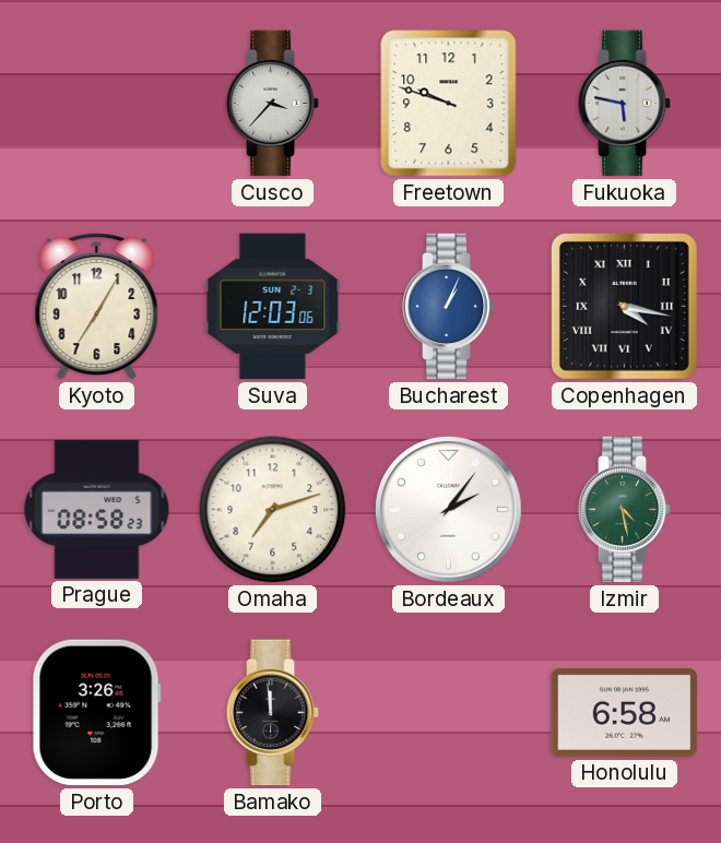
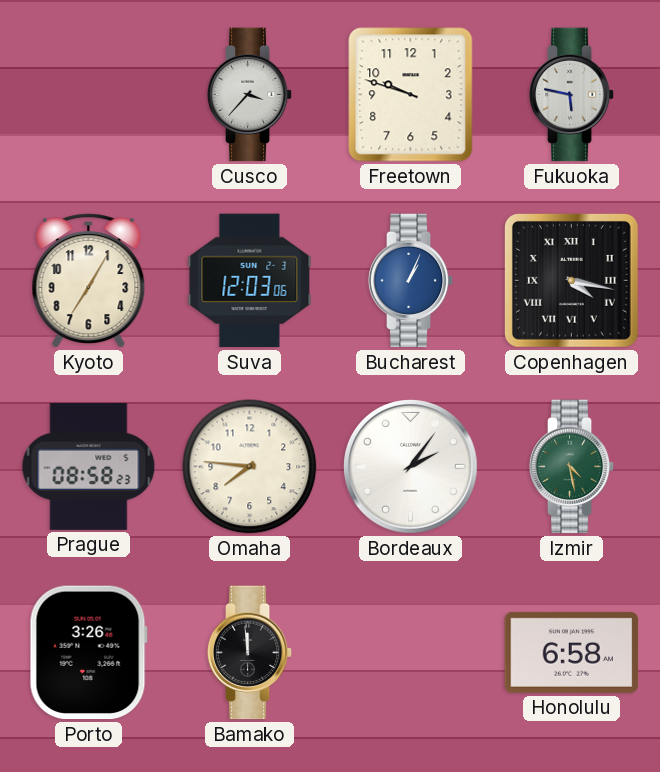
Omaha: 7:12 -> 7:46
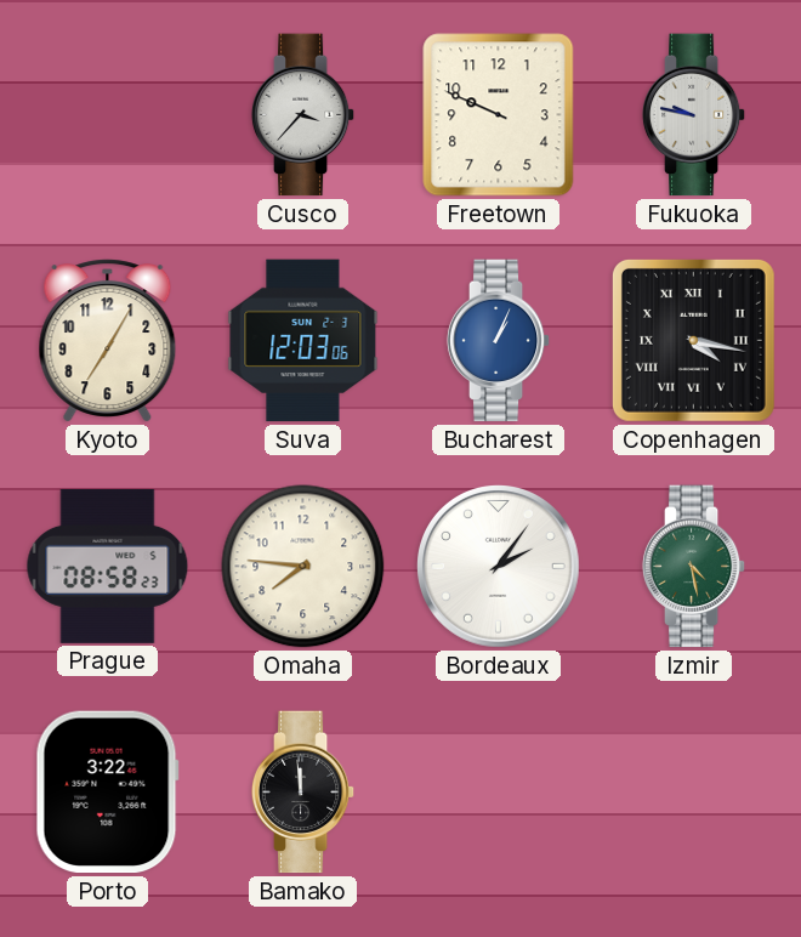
Freetown: 9:48 -> 9:49
Fukuoka: 5:47 -> 9:47
Porto: 3:26 -> 3:22
Honolulu: 6:58 -> none
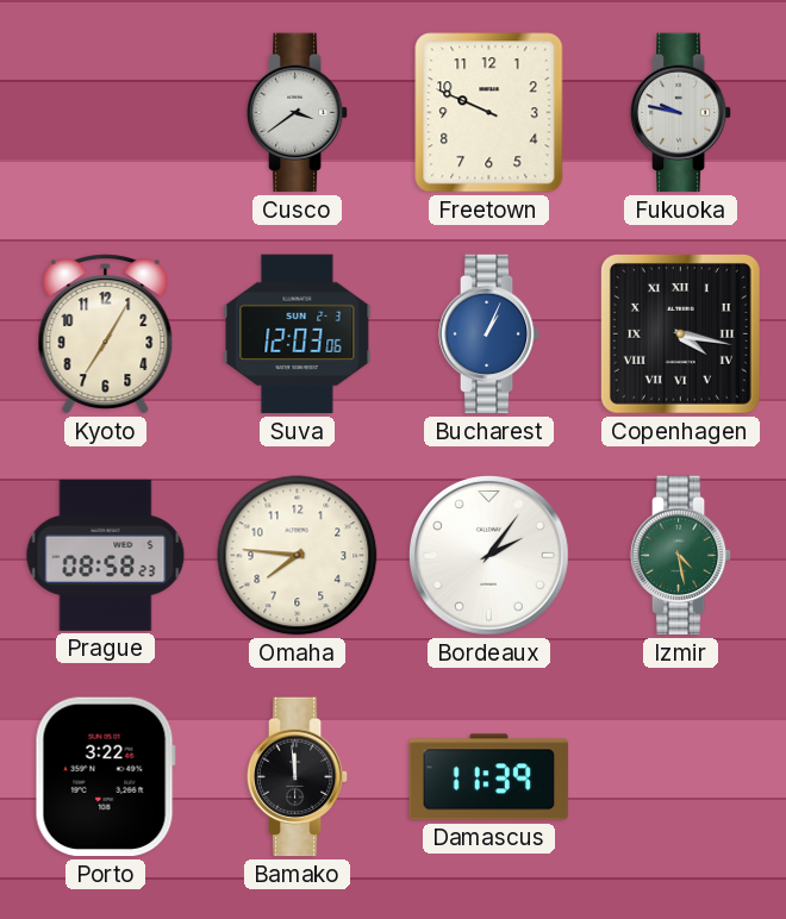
Cusco: 3:37 -> 3:39
Damascus: none -> 11:39
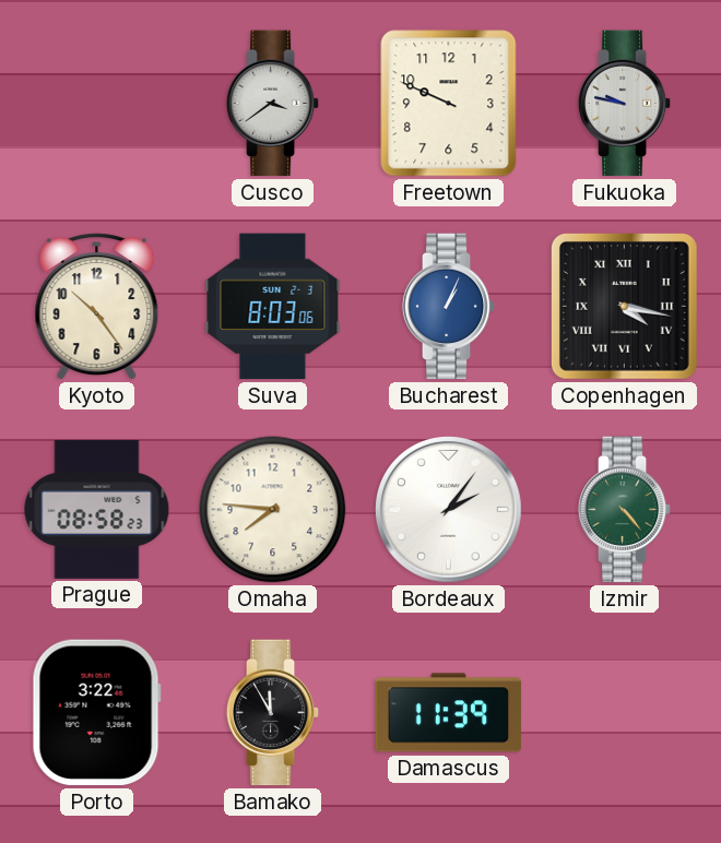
Kyoto: 7:05 -> 10:24
Suva: 12:03 -> 8:03
Izmir: 4:28 -> 4:23
Bamako: 11:59 -> 11:55
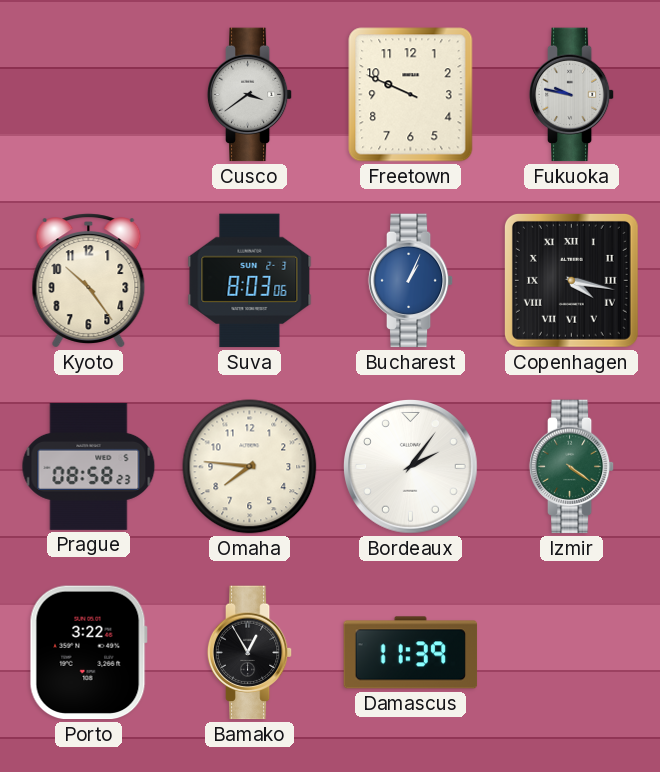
Izmir: 4:23 -> 4:21
Bamako: 11:55 -> 12:55
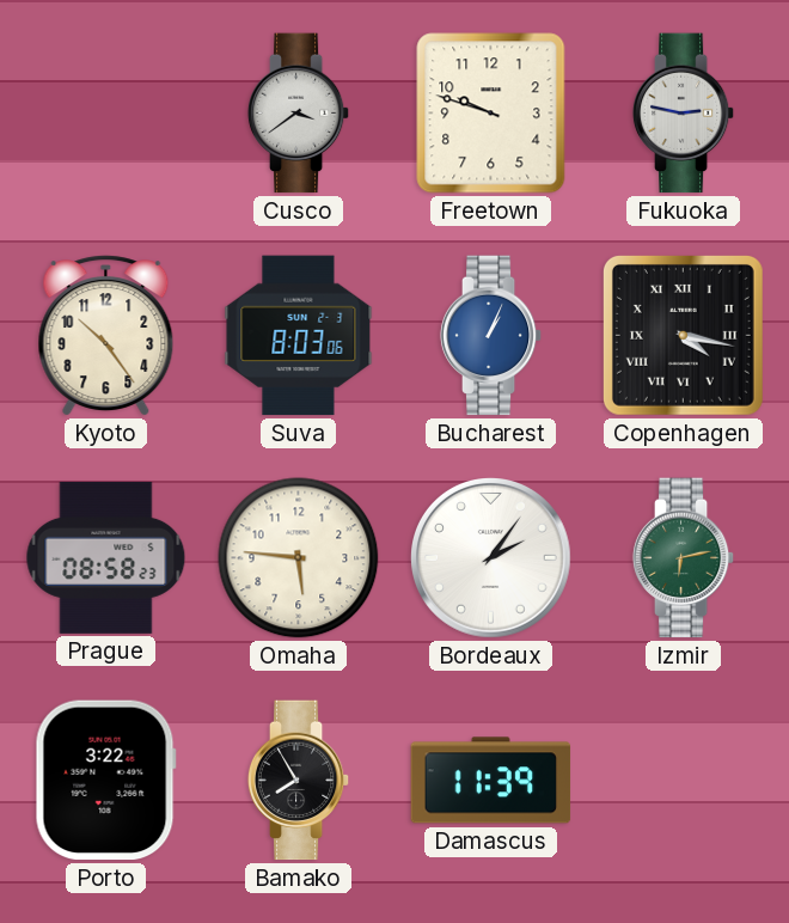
Freetown: 9:49 -> 9:48
Fukuoka: 9:47 -> 2:47
Omaha: 7:46 -> 5:46
Izmir: 4:21 -> 6:13
Bamako: 12:55 -> 7:55
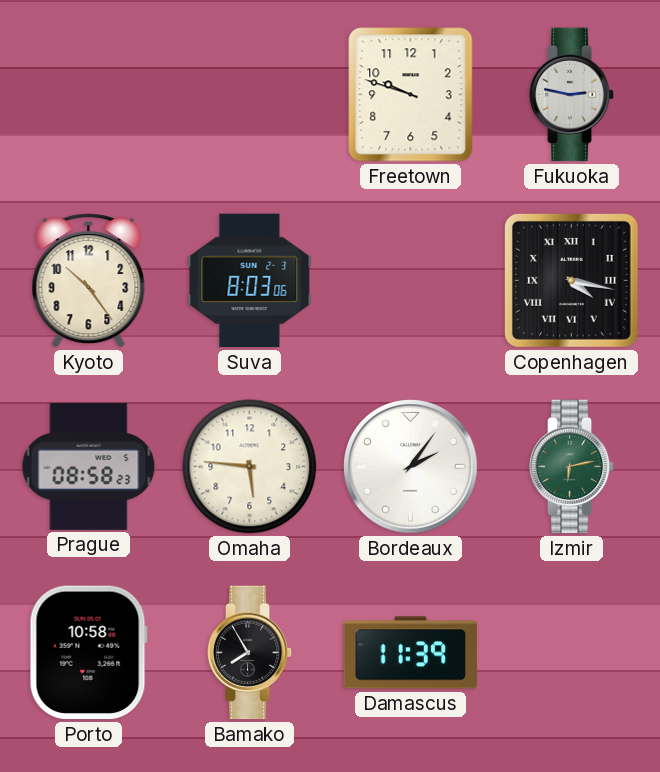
Cusco: 3:39 -> none
Bucharest: 1:04 -> none
Porto: 3:22 -> 10:58
